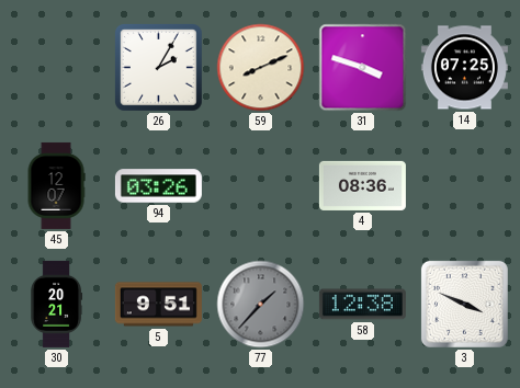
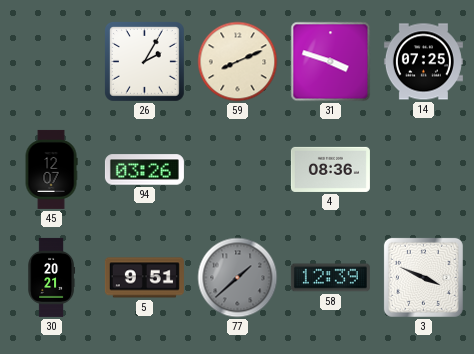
77: 1:37 -> 1:38
58: 12:38 -> 12:39
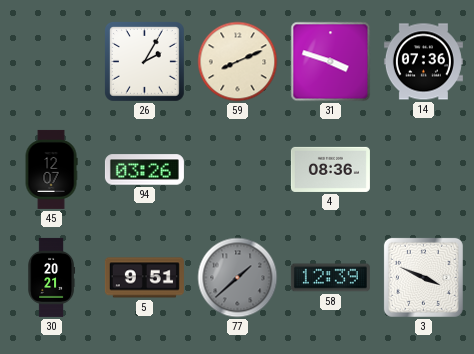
14: 07:25 -> 07:36
